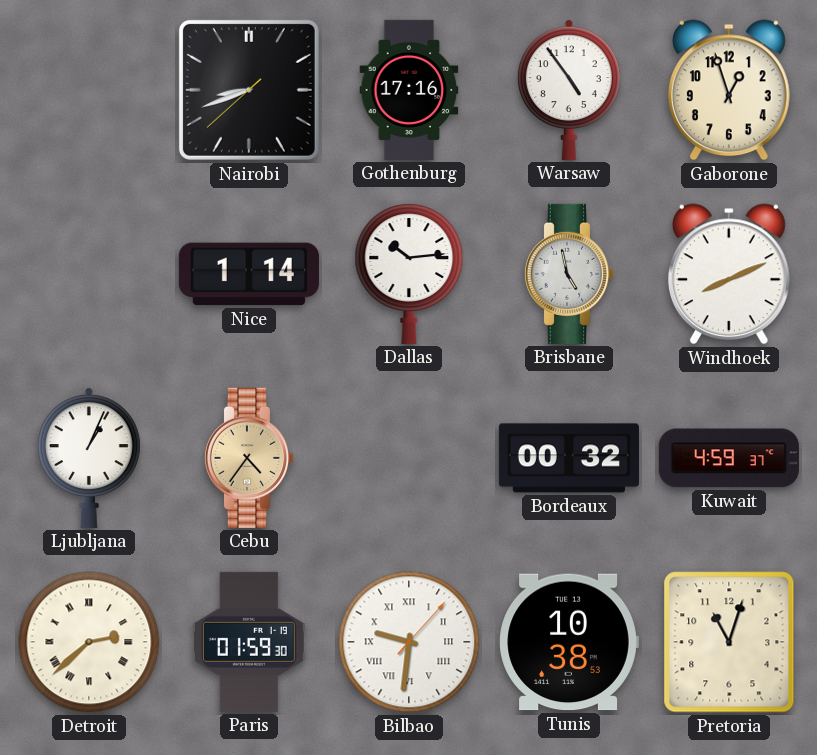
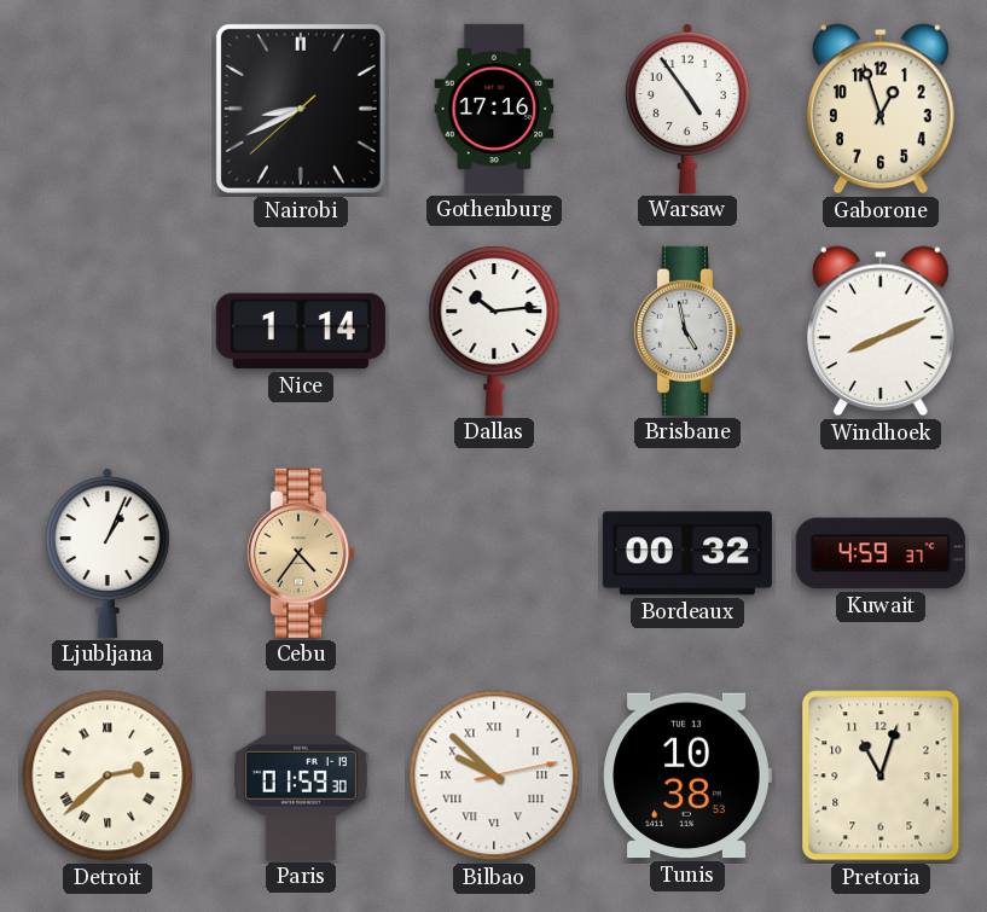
Nairobi: 8:41 -> 8:40
Bilbao: 9:31 -> 9:52
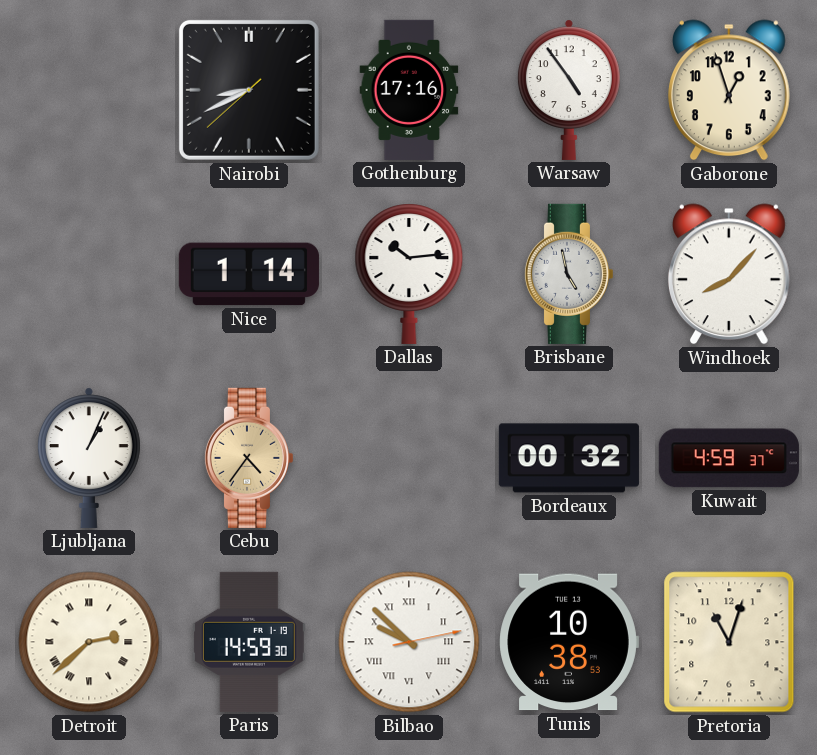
Windhoek: 8:11 -> 8:07
Paris: 01:59 -> 14:59
